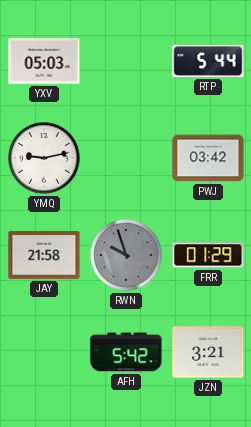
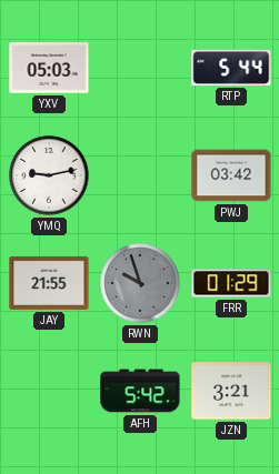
JAY: 21:58 -> 21:55
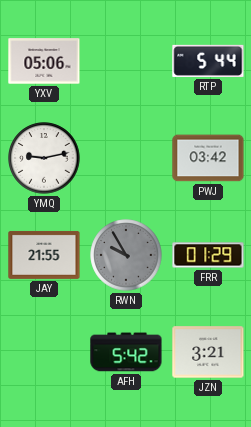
YXV: 05:03 -> 05:06
RWN: 9:57 -> 9:55
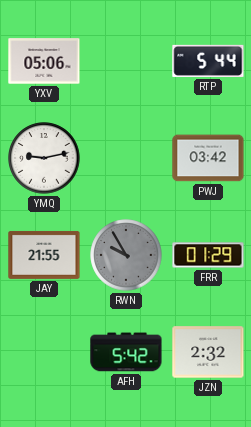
JZN: 3:21 -> 2:32
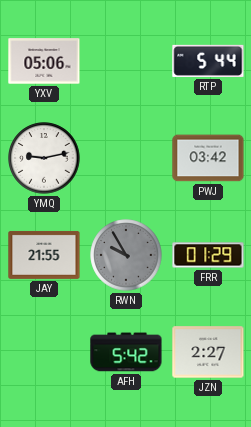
JZN: 2:32 -> 2:27
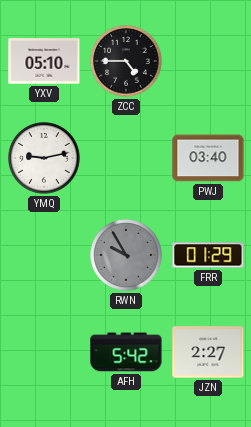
YXV: 05:06 -> 05:10
ZCC: none -> 4:45
RTP: 5:44 -> none
PWJ: 03:42 -> 03:40
JAY: 21:55 -> none
